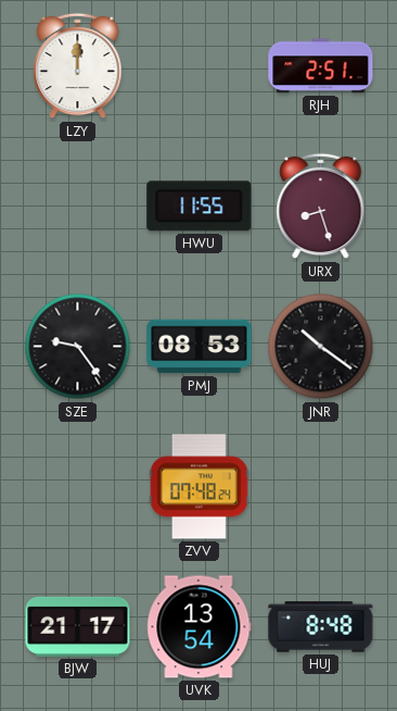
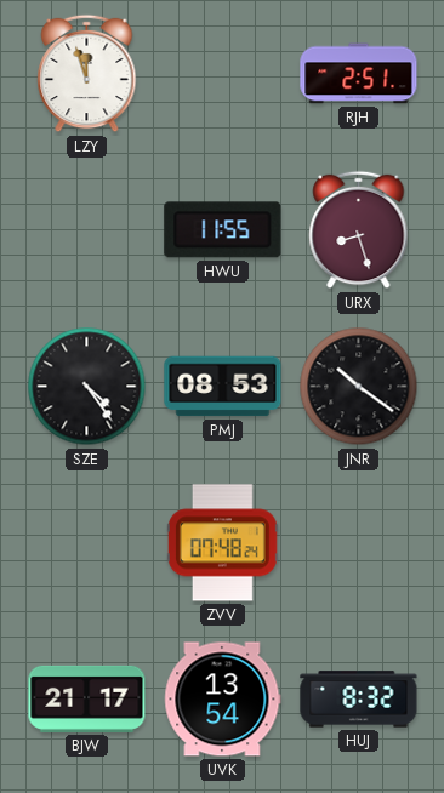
LZY: 12:00 -> 11:57
SZE: 9:24 -> 4:24
HUJ: 8:48 -> 8:32
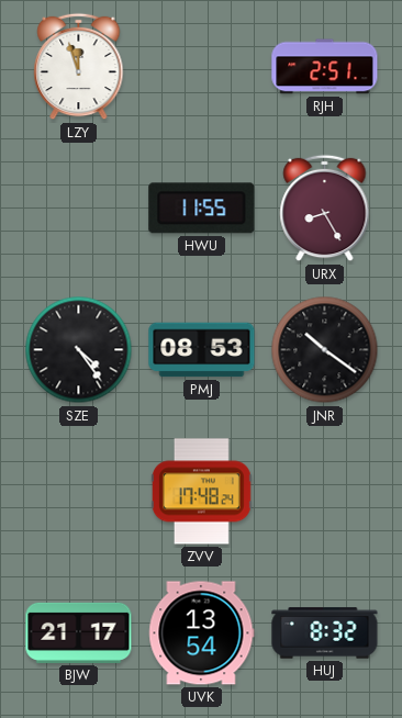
URX: 8:27 -> 8:25
ZVV: 07:48 -> 17:48
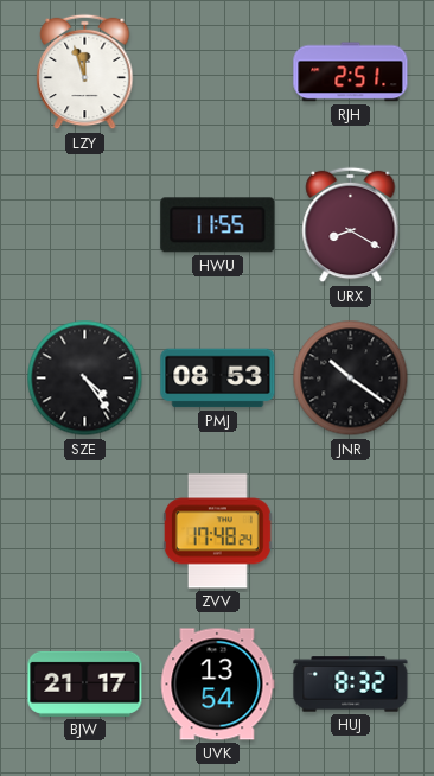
URX: 8:25 -> 8:20
